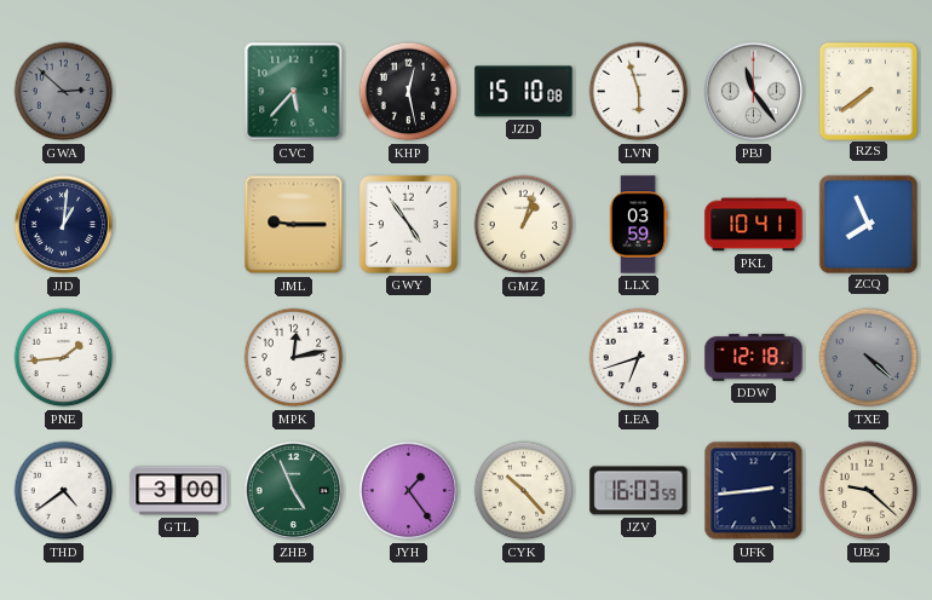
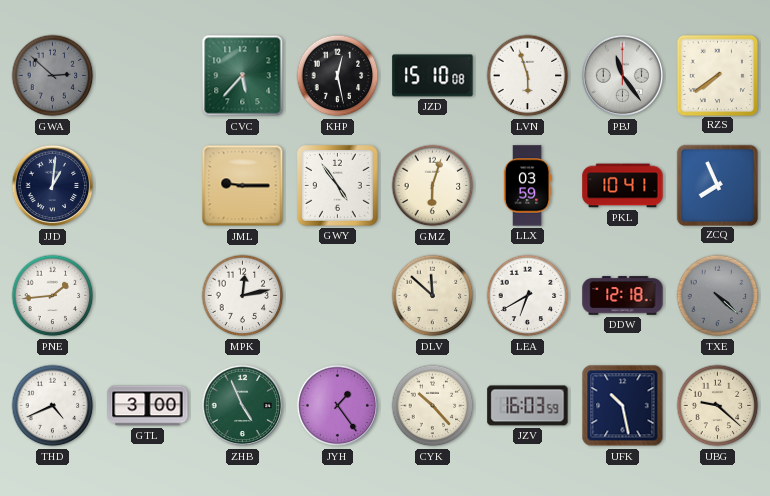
GMZ: 1:03 -> 6:03
DLV: none -> 11:52
LEA: 6:42 -> 6:40
THD: 4:39 -> 4:41
UFK: 2:44 -> 10:28
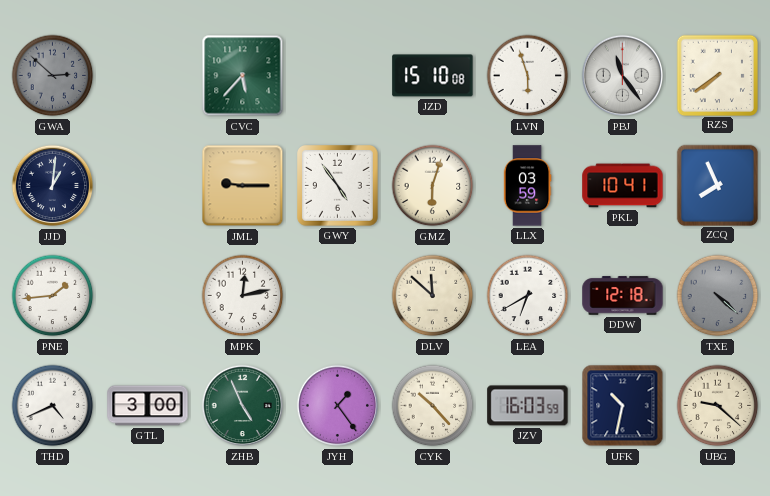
KHP: 12:28 -> none
UFK: 10:28 -> 10:32
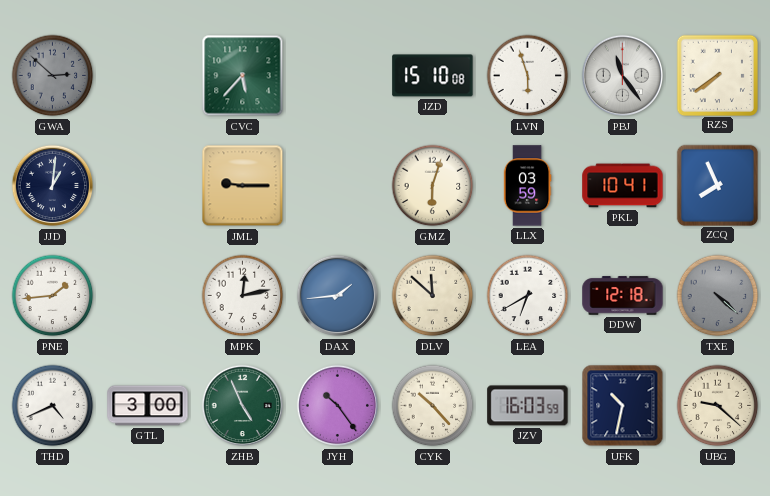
GWY: 4:54 -> none
DAX: none -> 1:44
JYH: 1:24 -> 10:24
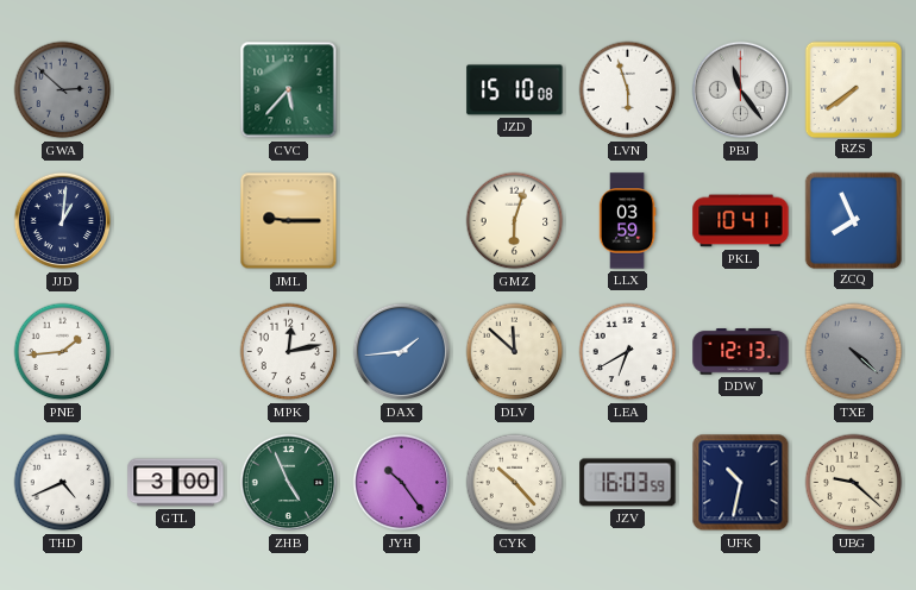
DDW: 12:18 -> 12:13
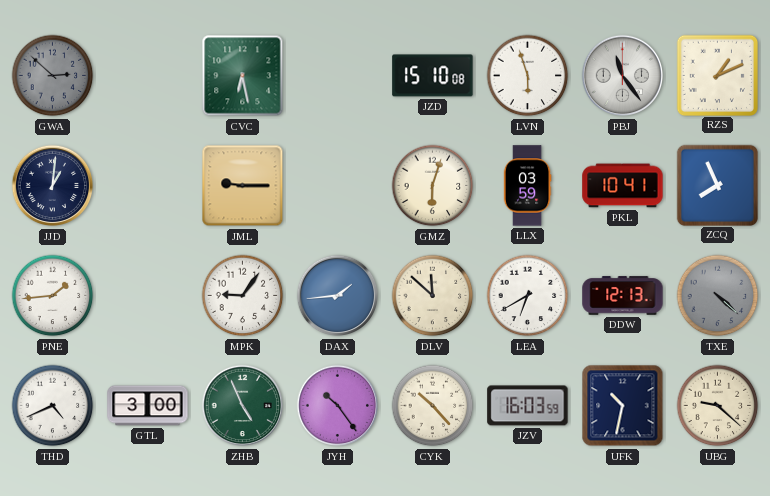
CVC: 5:37 -> 6:28
RZS: 7:39 -> 1:11
MPK: 12:13 -> 9:06
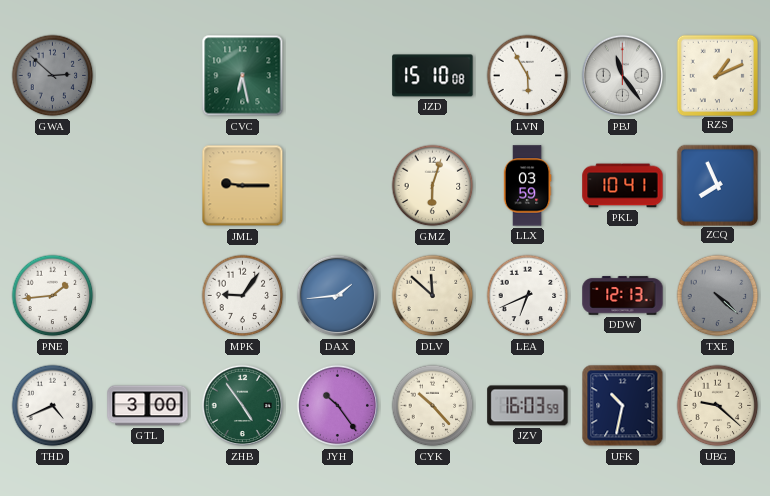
LVN: 5:57 -> 5:55
JJD: 1:01 -> none
LEA: 6:40 -> 6:41
ZHB: 4:56 -> 4:54
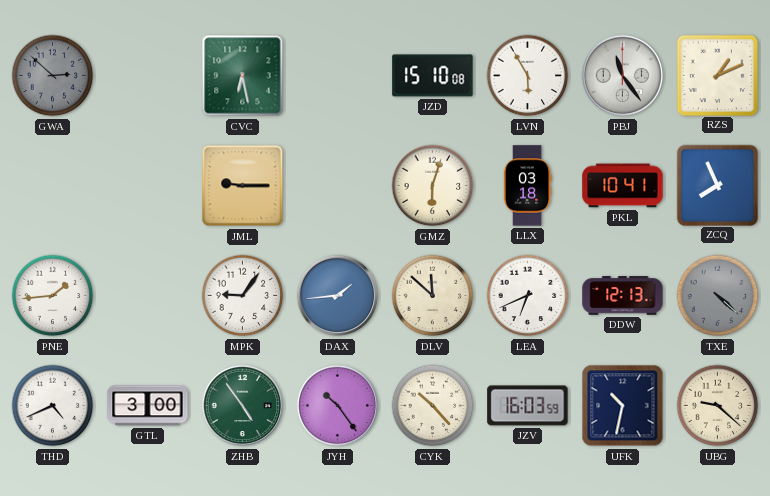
LLX: 03:59 -> 03:18
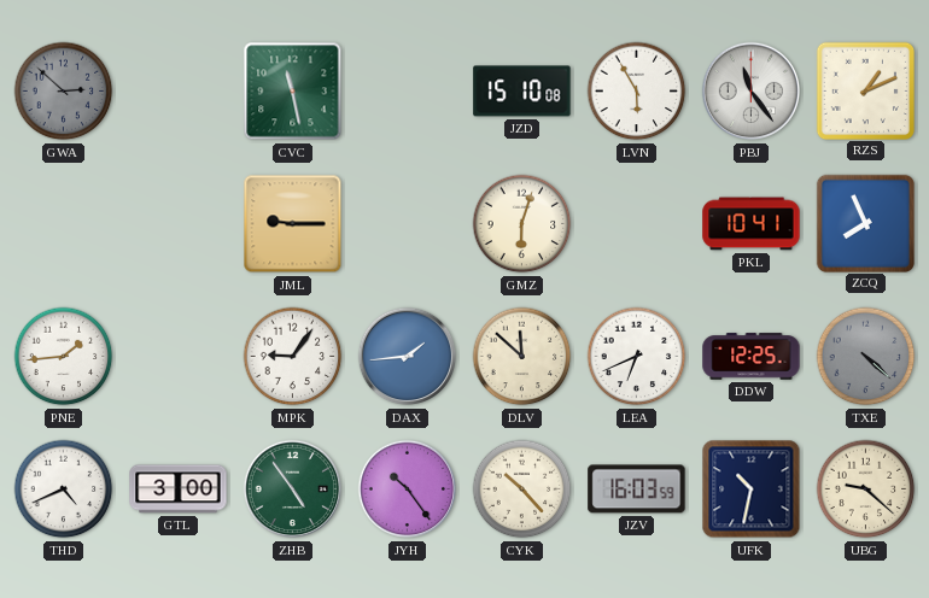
CVC: 6:28 -> 11:28
LLX: 03:18 -> none
DDW: 12:13 -> 12:25
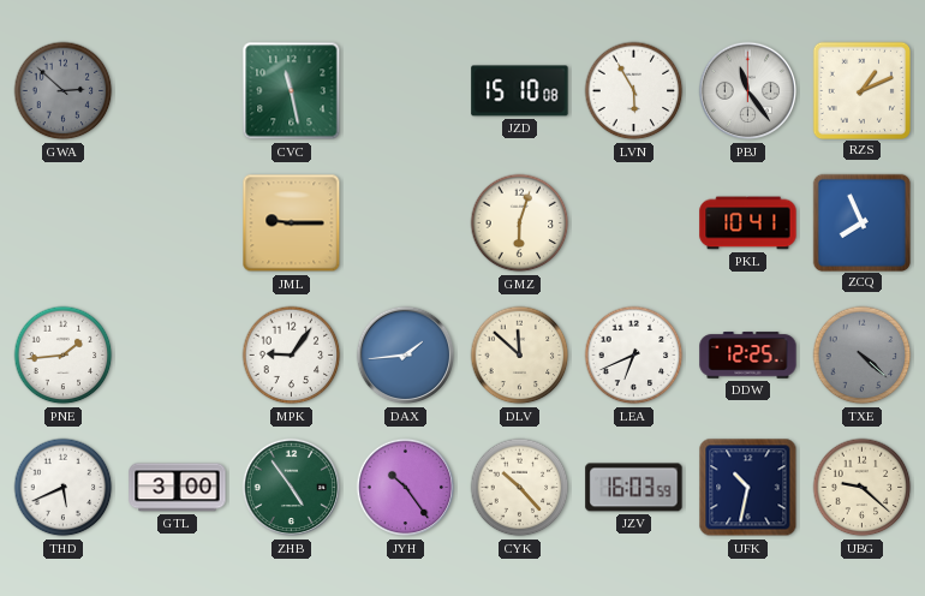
THD: 4:41 -> 5:41
